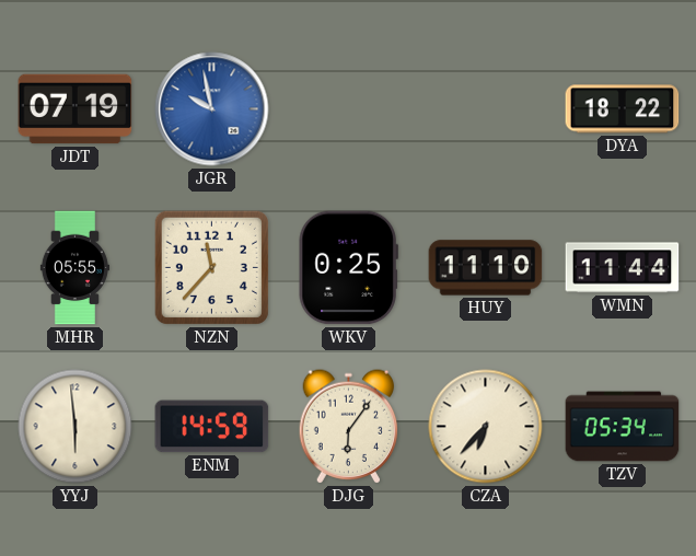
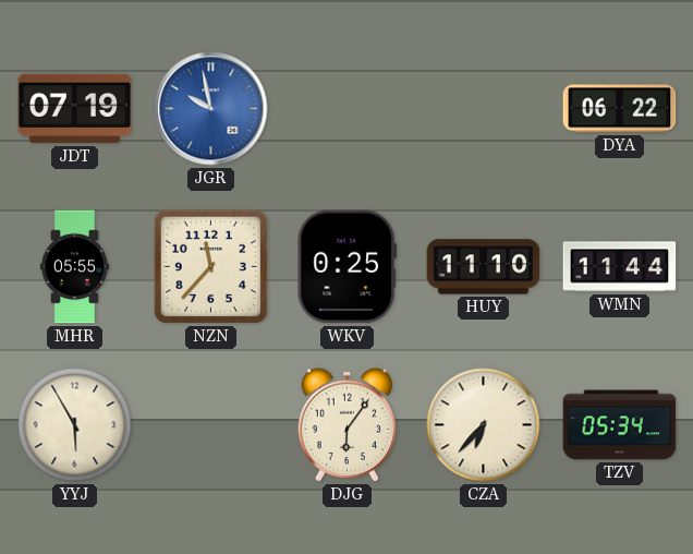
DYA: 18:22 -> 06:22
YYJ: 5:59 -> 5:55
ENM: 14:59 -> none
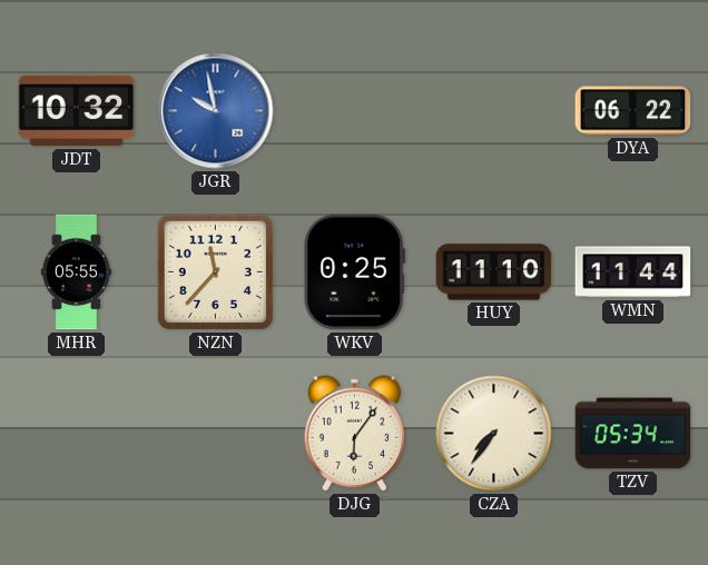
JDT: 07:19 -> 10:32
YYJ: 5:55 -> none
CZA: 6:37 -> 7:36
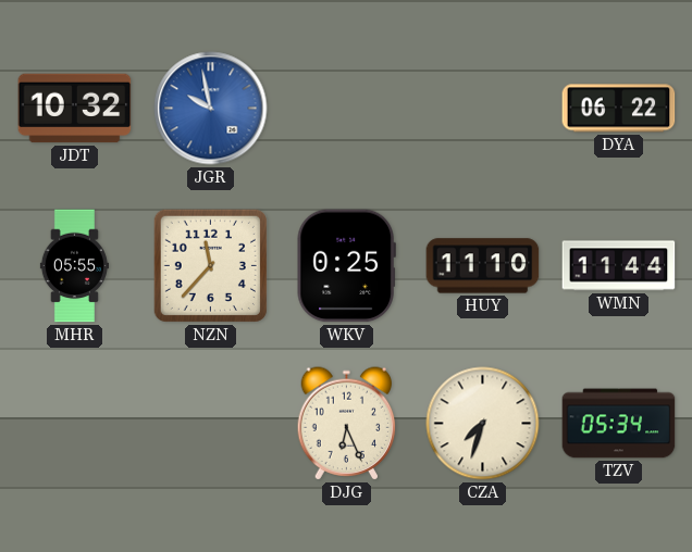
DJG: 6:06 -> 6:26
CZA: 7:36 -> 7:33
